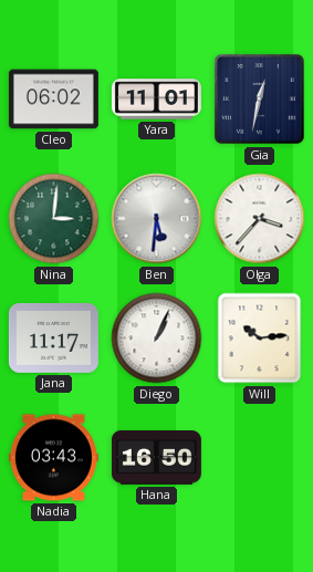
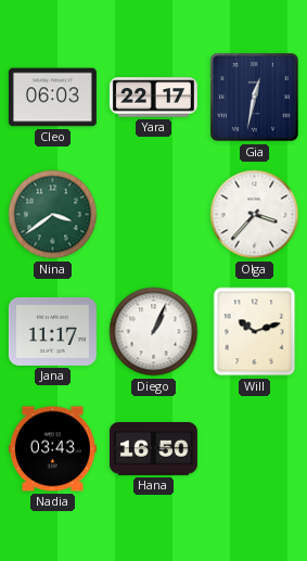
Cleo: 06:02 -> 06:03
Yara: 11:01 -> 22:17
Nina: 3:01 -> 3:39
Ben: 5:31 -> none
Will: 10:14 -> 10:12
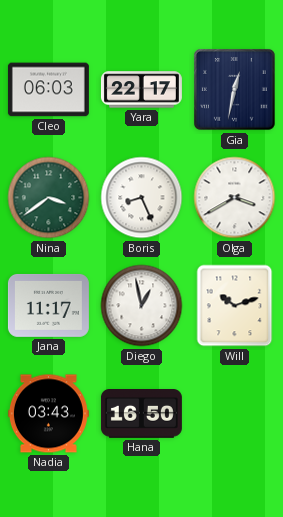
Boris: none -> 8:26
Olga: 3:37 -> 3:40
Diego: 1:04 -> 12:58
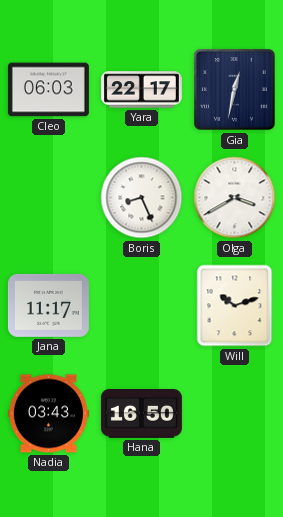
Nina: 3:39 -> none
Diego: 12:58 -> none
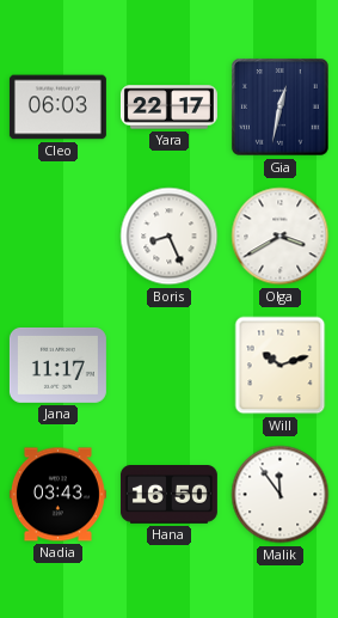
Malik: none -> 11:54
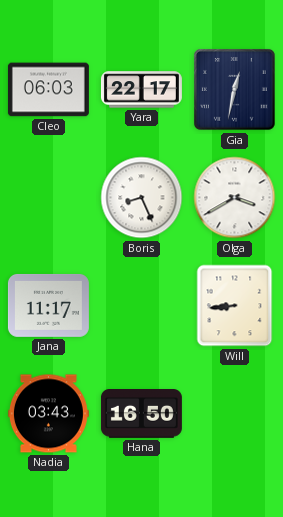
Will: 10:12 -> 8:44
Malik: 11:54 -> none
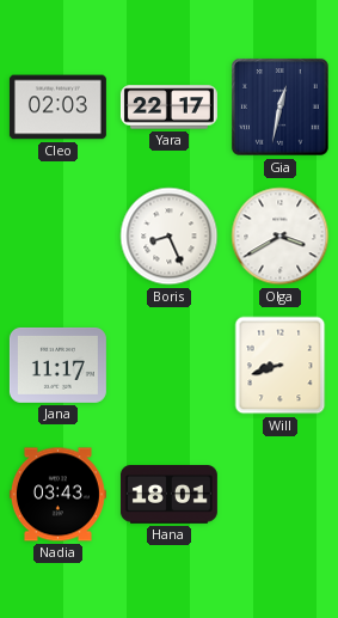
Cleo: 06:03 -> 02:03
Will: 8:44 -> 8:42
Hana: 16:50 -> 18:01
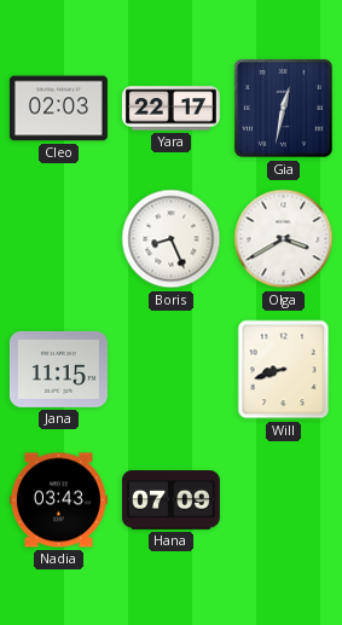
Jana: 11:17 -> 11:15
Hana: 18:01 -> 07:09
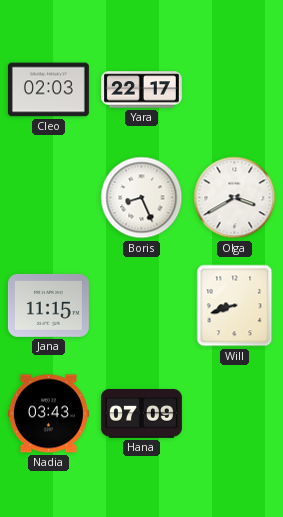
Gia: 12:32 -> none
